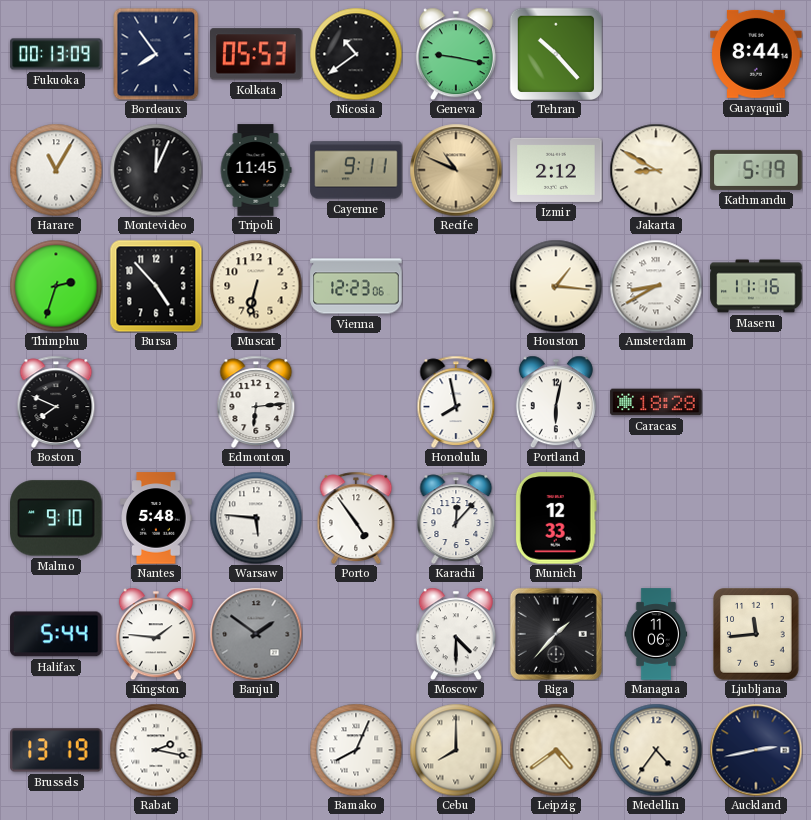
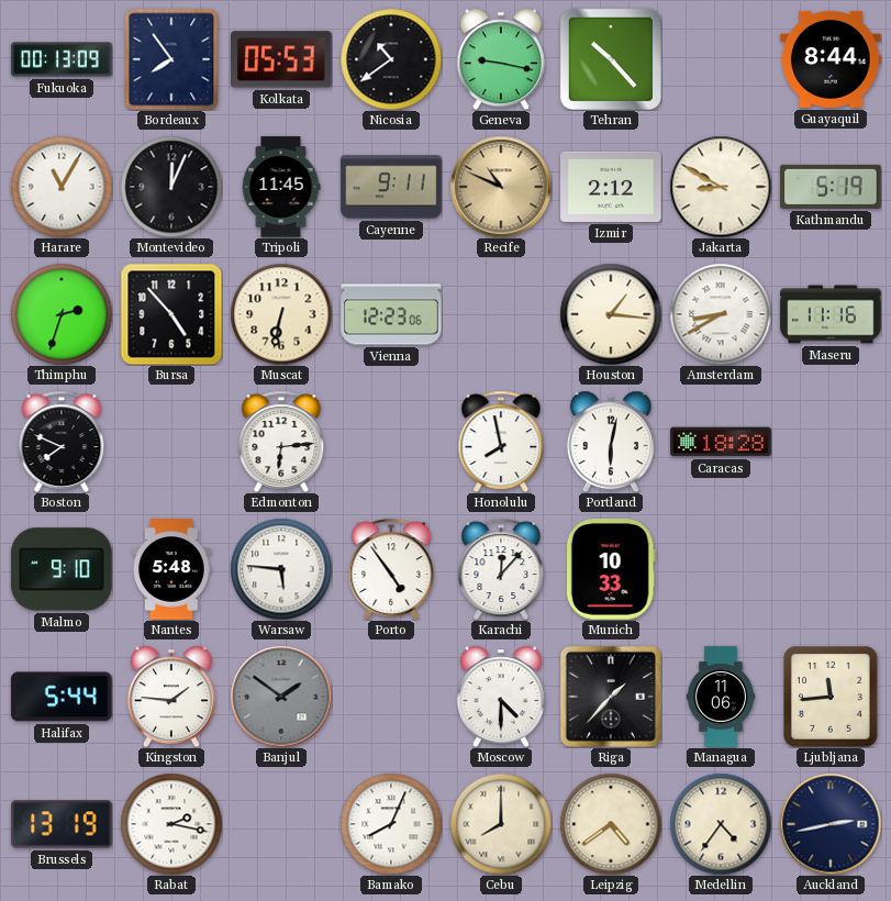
Munich: 12:33 -> 10:33
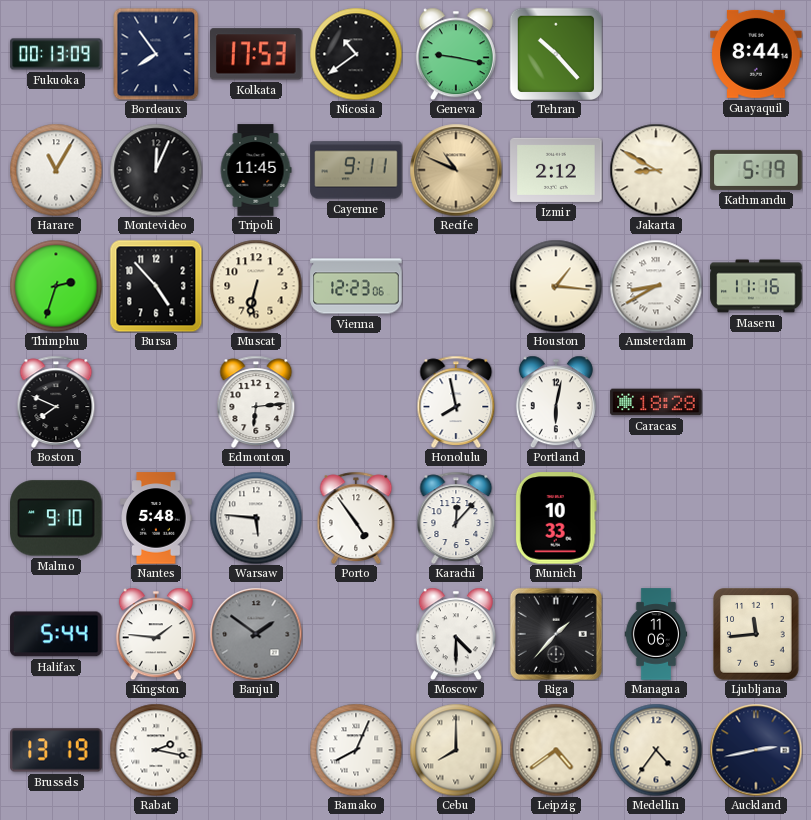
Kolkata: 05:53 -> 17:53
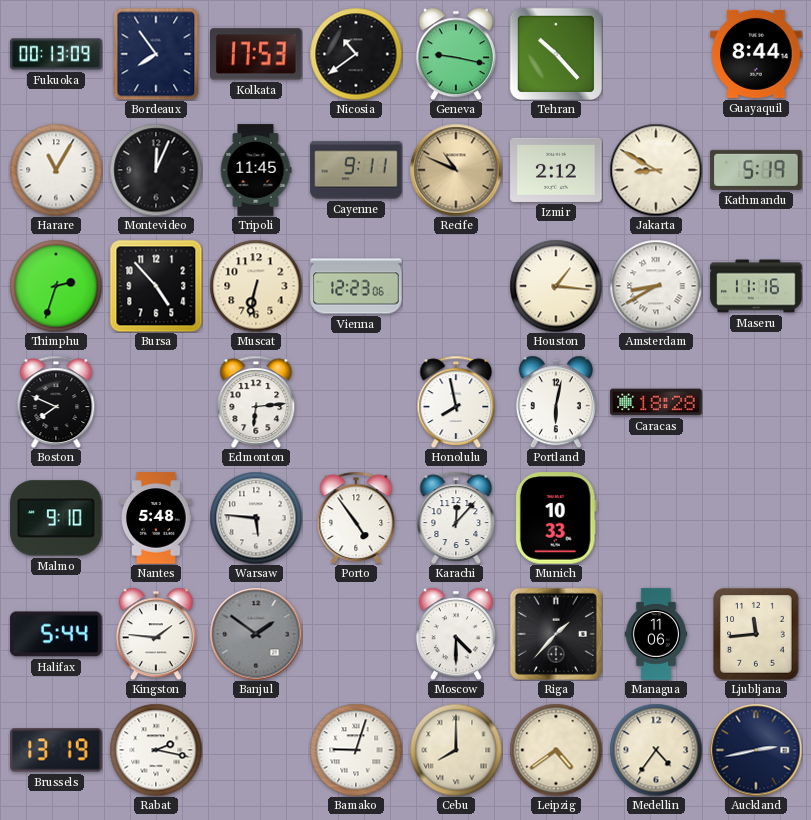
Bamako: 8:04 -> 9:03
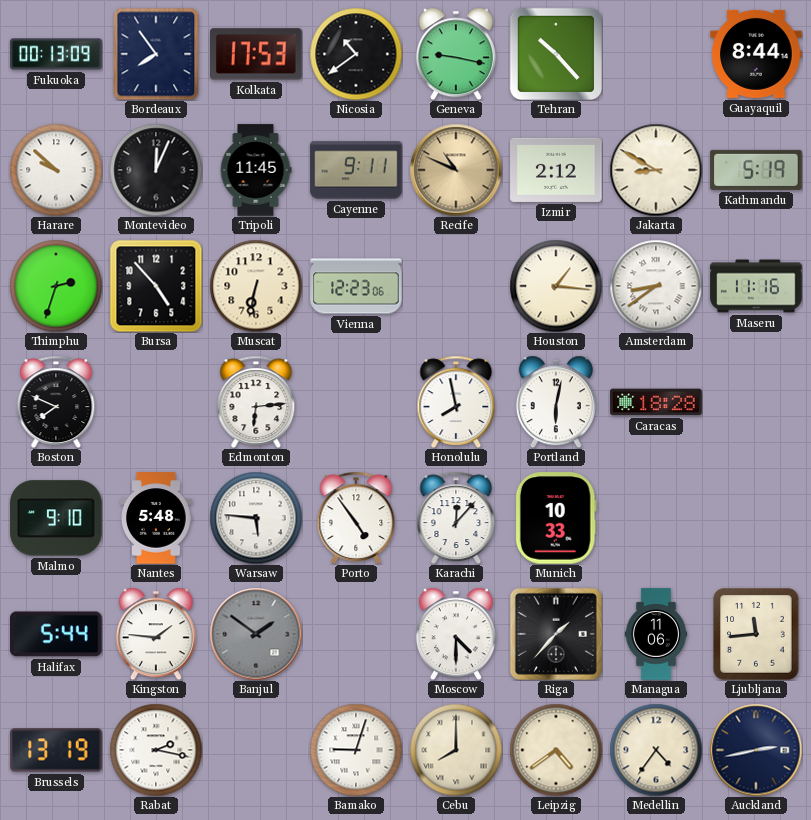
Harare: 11:05 -> 9:52
Amsterdam: 8:40 -> 8:39
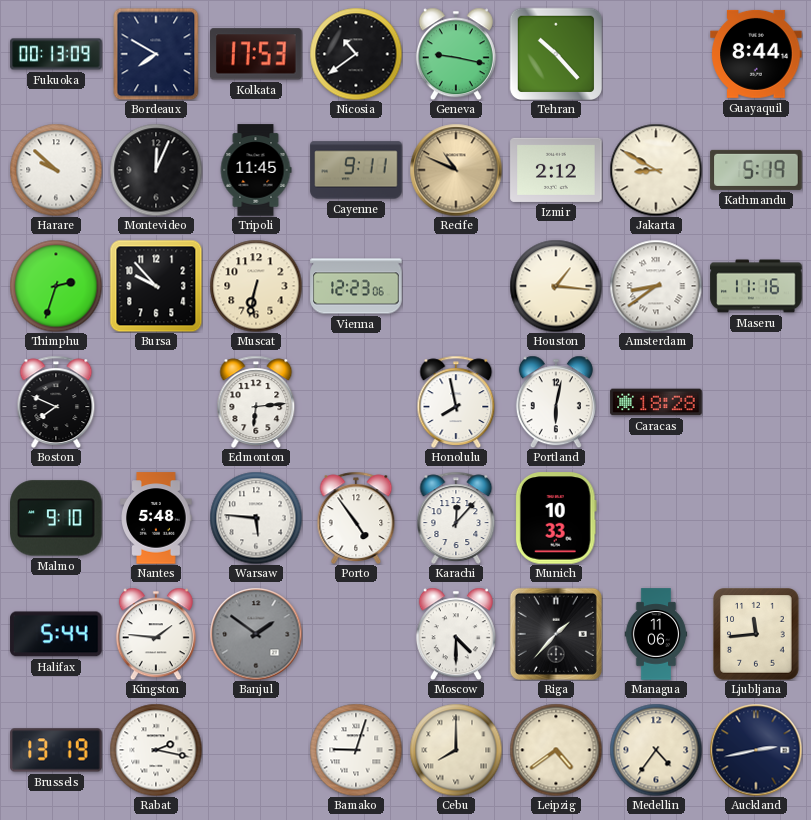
Bordeaux: 7:54 -> 7:50
Bursa: 4:53 -> 9:53
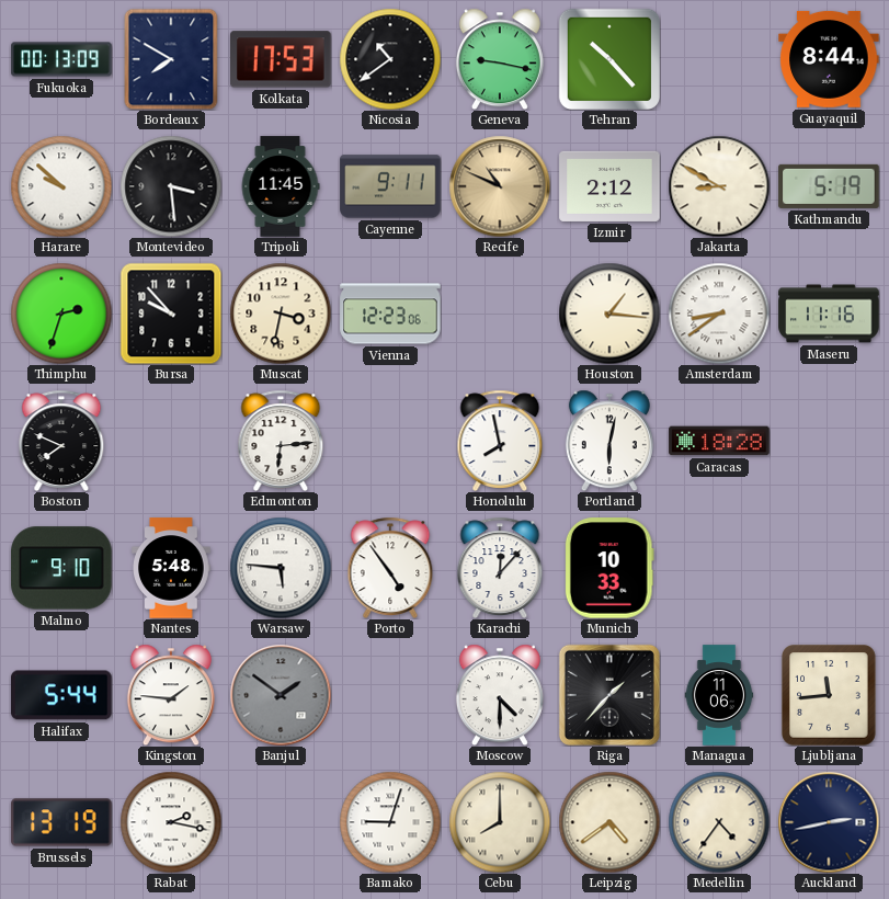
Montevideo: 12:04 -> 3:29
Muscat: 6:32 -> 3:32
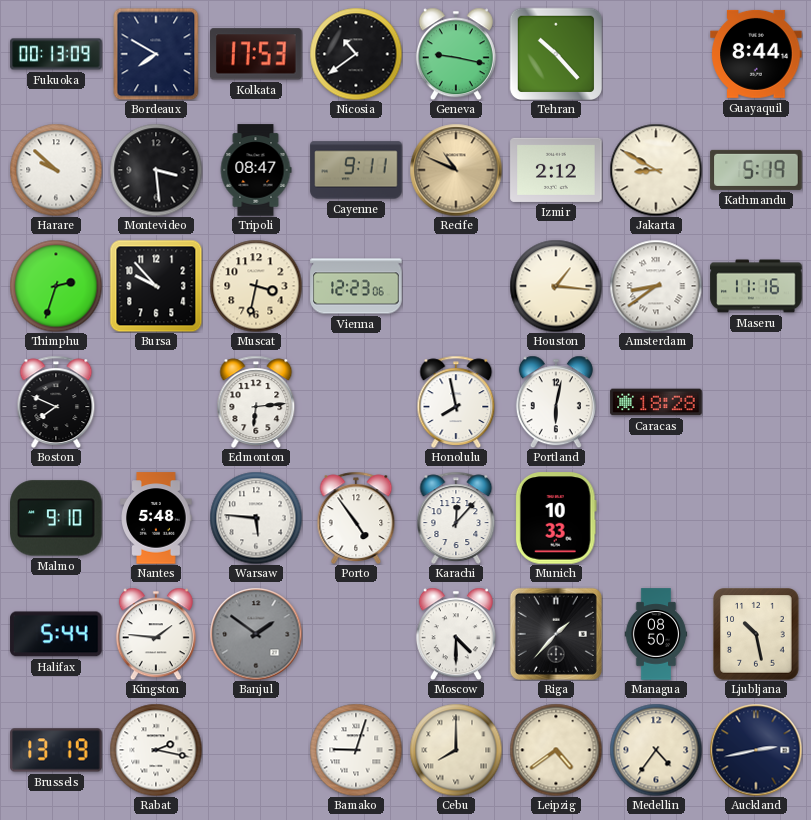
Tripoli: 11:45 -> 08:47
Managua: 11:06 -> 08:50
Ljubljana: 11:44 -> 10:28
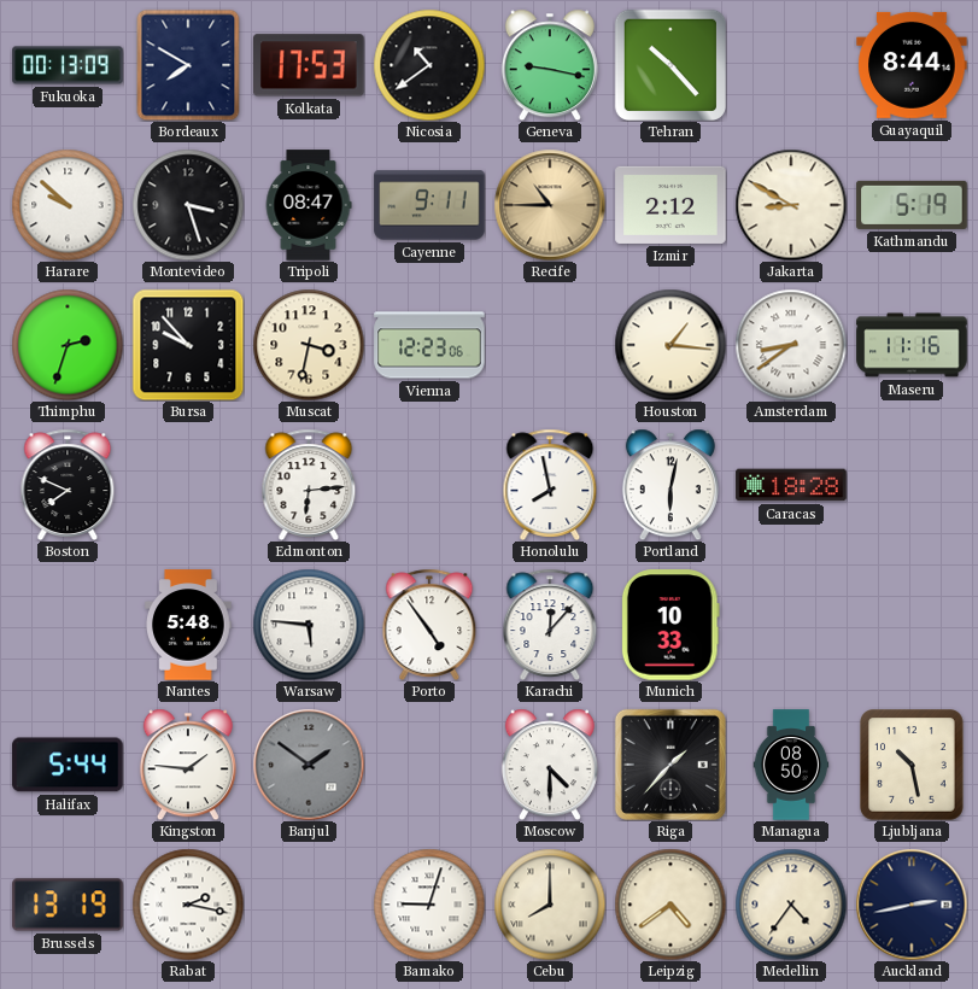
Montevideo: 3:29 -> 3:27
Recife: 10:49 -> 10:45
Malmo: 9:10 -> none
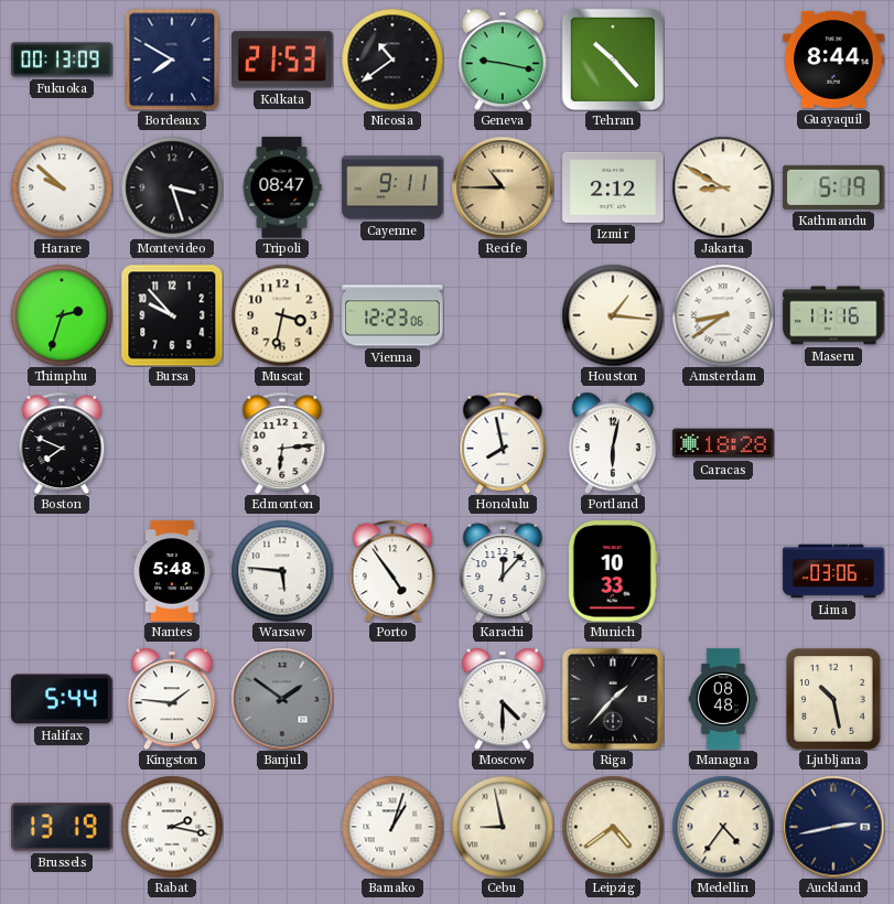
Kolkata: 17:53 -> 21:53
Lima: none -> 03:06
Managua: 08:50 -> 08:48
Bamako: 9:03 -> 1:03
Cebu: 8:00 -> 8:58
